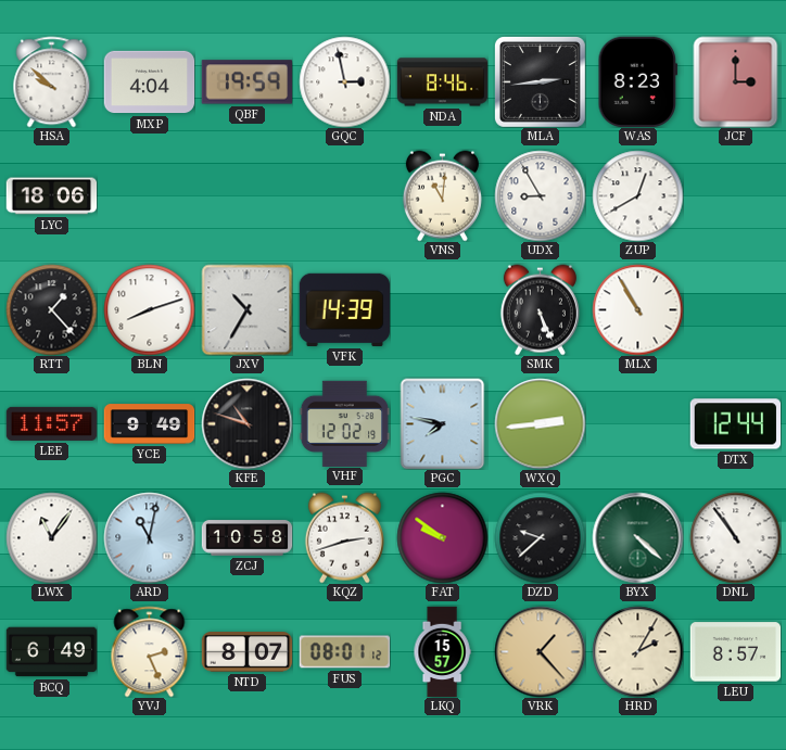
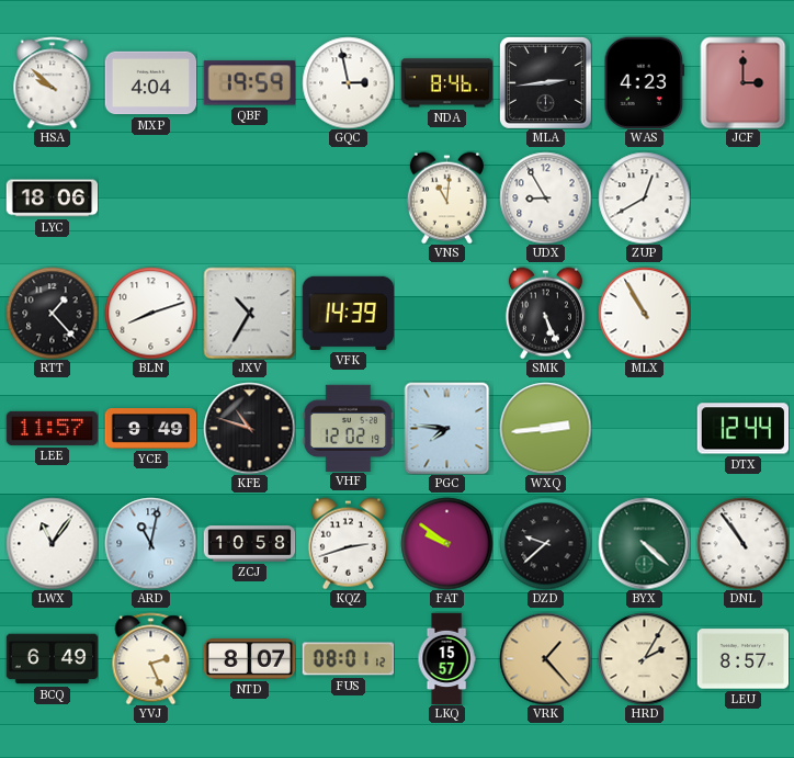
WAS: 8:23 -> 4:23
PGC: 7:47 -> 7:46
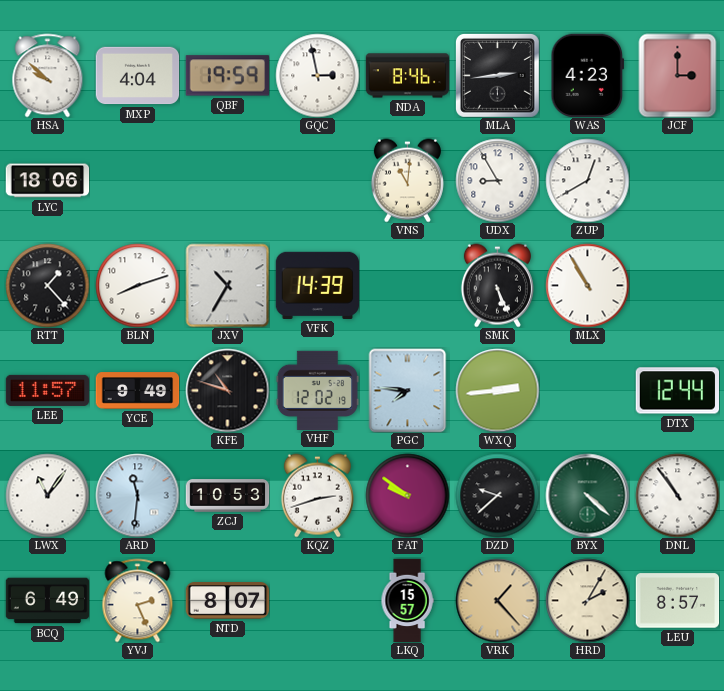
ARD: 11:02 -> 11:31
ZCJ: 10:58 -> 10:53
FUS: 08:01 -> none
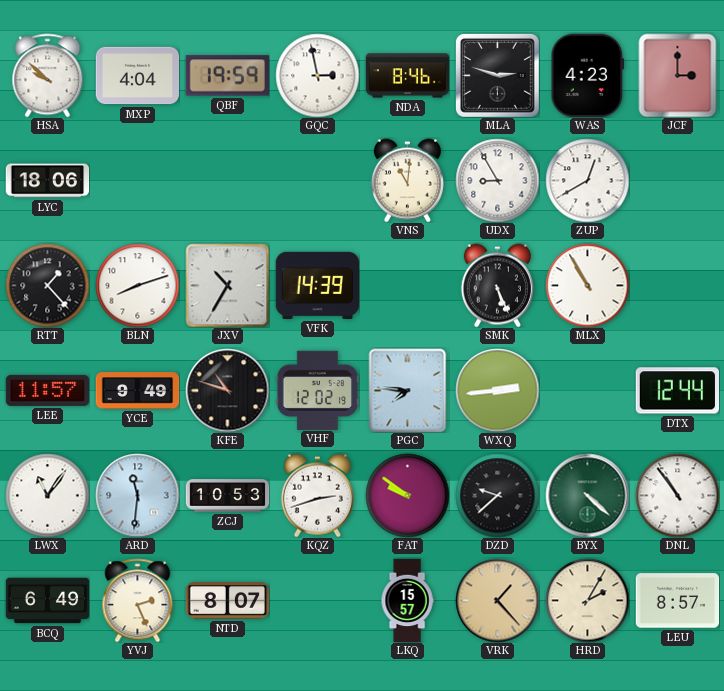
MLA: 2:44 -> 2:48
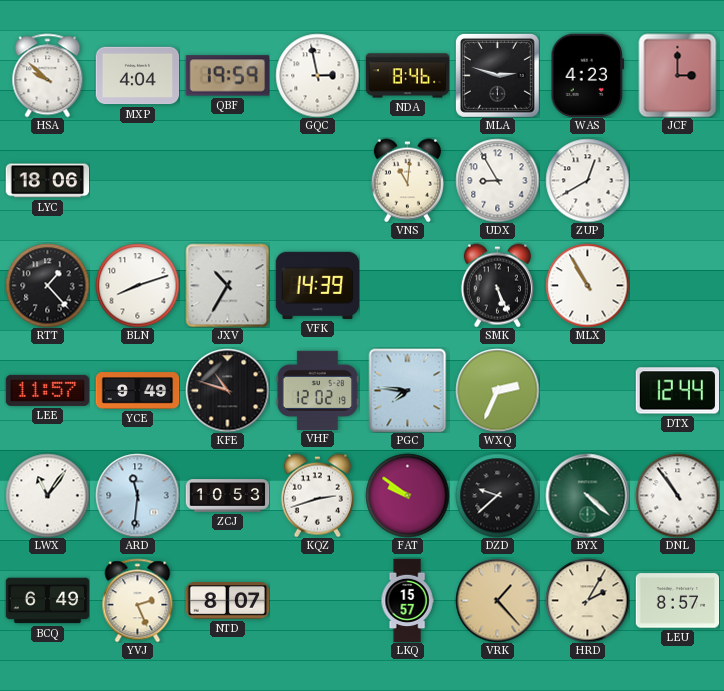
WXQ: 2:44 -> 2:34
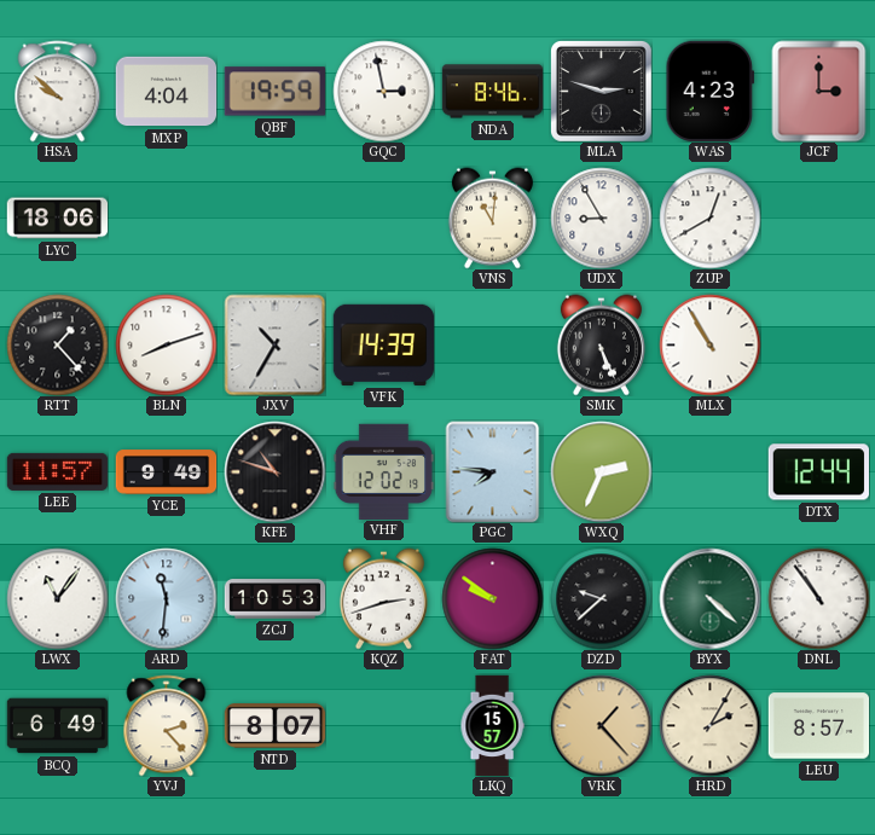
YVJ: 2:26 -> 2:23
